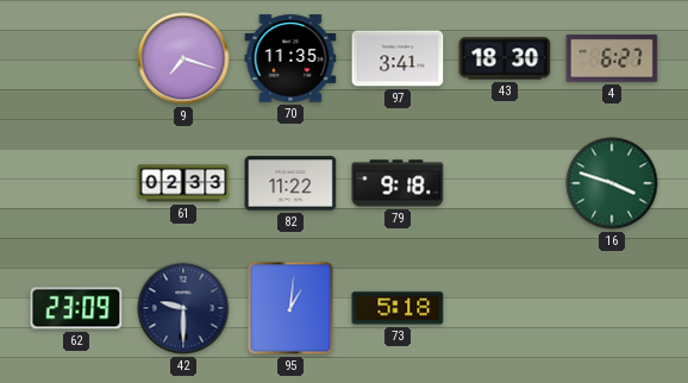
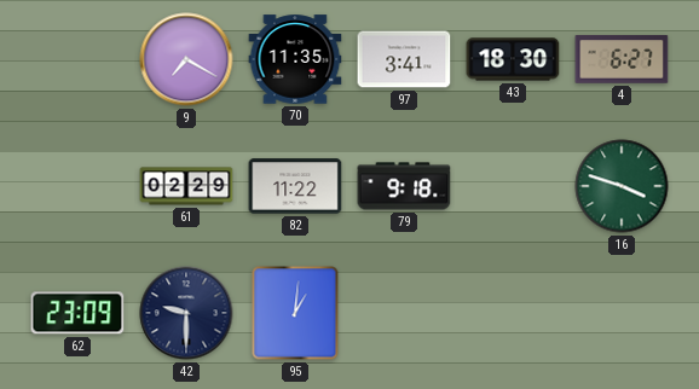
9: 7:18 -> 7:20
61: 02:33 -> 02:29
73: 5:18 -> none
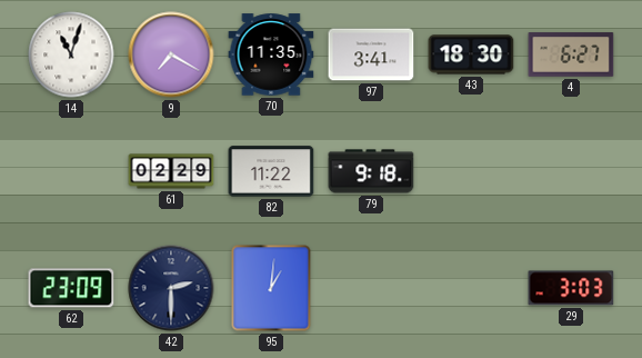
14: none -> 11:03
16: 3:48 -> none
42: 9:30 -> 2:30
29: none -> 3:03
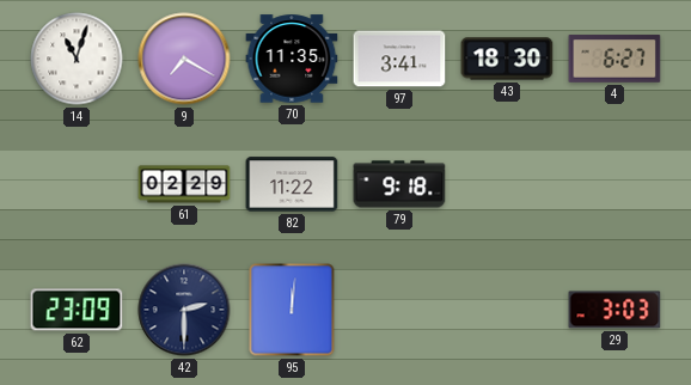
95: 1:01 -> 12:01
